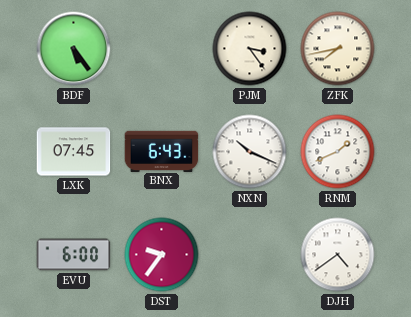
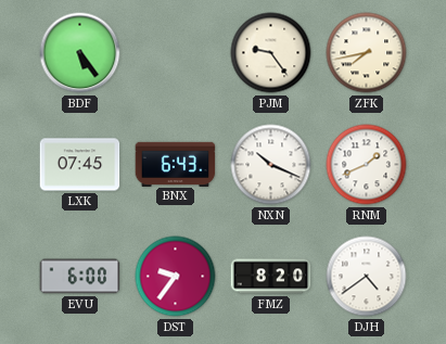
PJM: 3:24 -> 9:24
FMZ: none -> 8:20
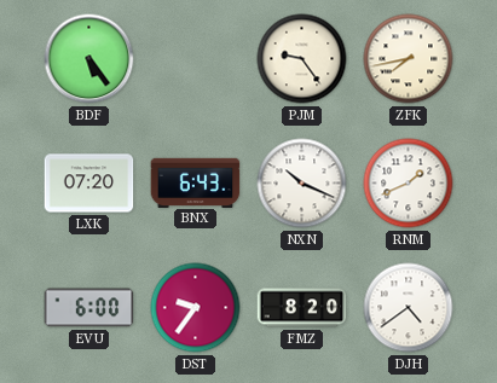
LXK: 07:45 -> 07:20
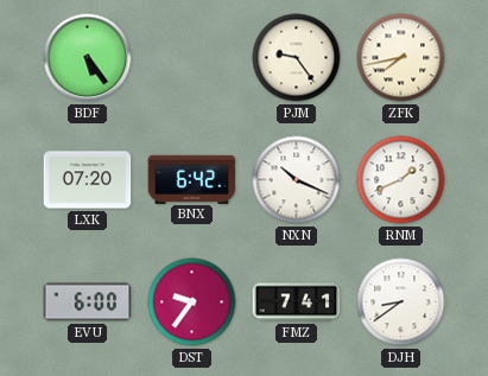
BNX: 6:43 -> 6:42
FMZ: 8:20 -> 7:41
DJH: 4:39 -> 8:39
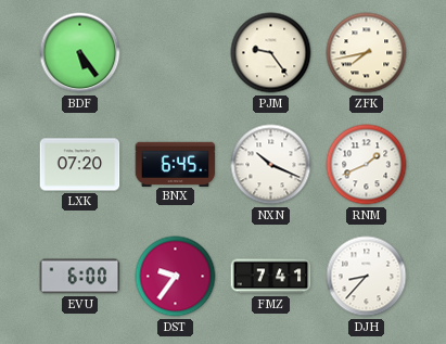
BNX: 6:42 -> 6:45
DJH: 8:39 -> 8:37
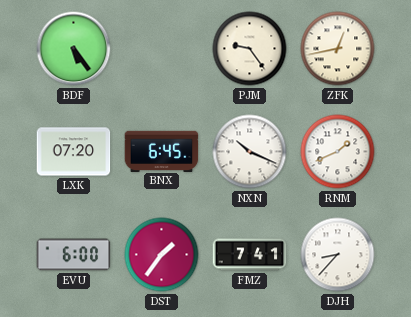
ZFK: 7:43 -> 12:43
DST: 9:36 -> 1:36
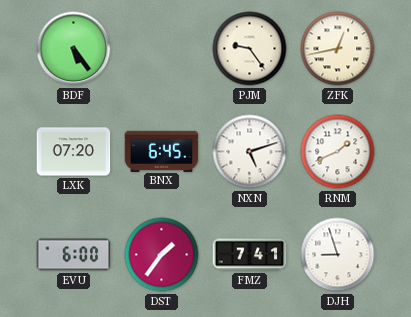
NXN: 10:19 -> 5:12
DJH: 8:37 -> 8:57
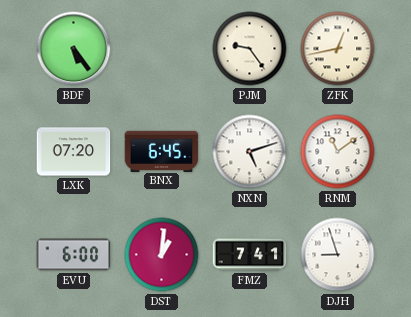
RNM: 1:41 -> 11:09
DST: 1:36 -> 1:01
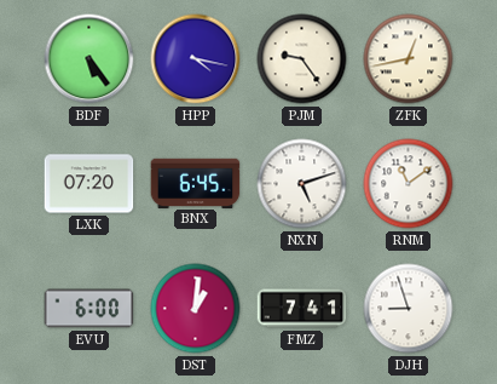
HPP: none -> 4:17
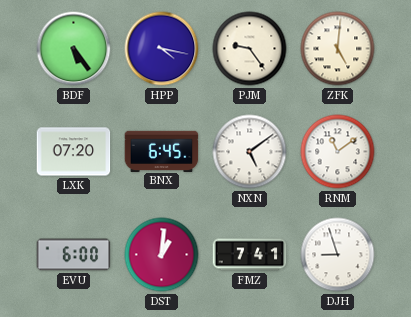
ZFK: 12:43 -> 5:01
NXN: 5:12 -> 5:09
